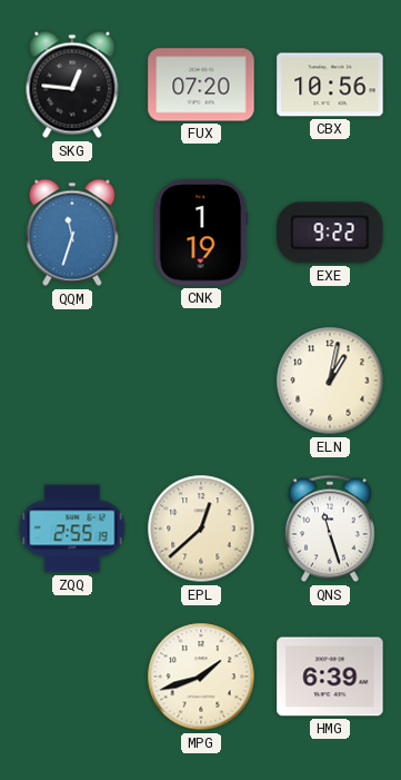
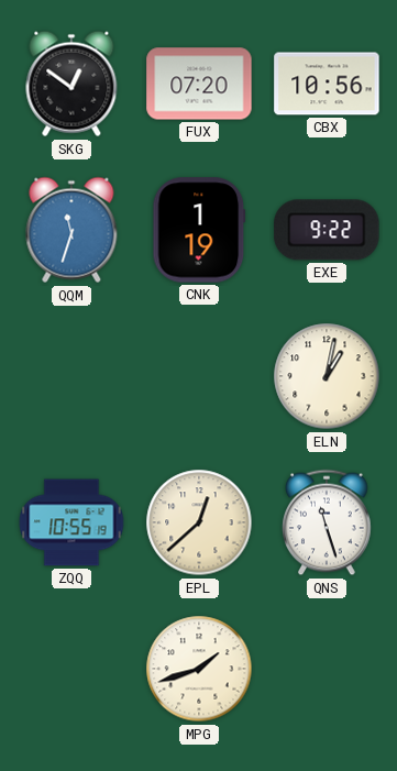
SKG: 12:46 -> 12:51
ZQQ: 2:55 -> 10:55
HMG: 6:39 -> none
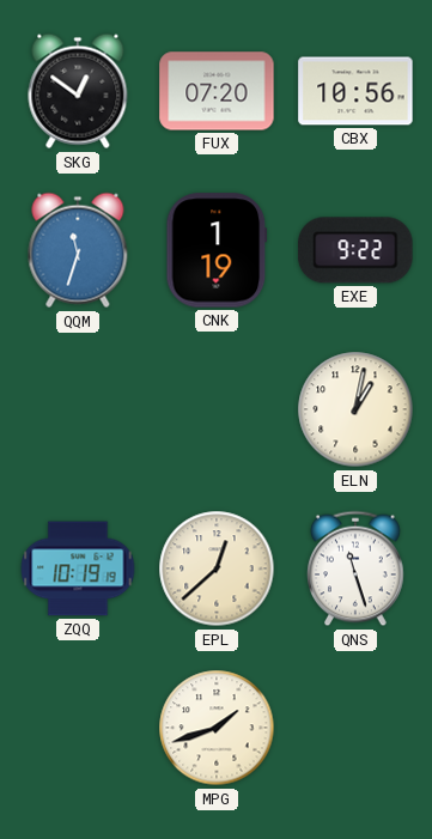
ZQQ: 10:55 -> 10:19
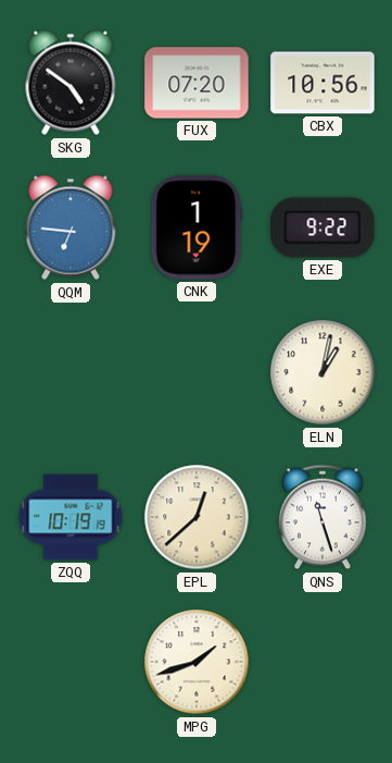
SKG: 12:51 -> 4:51
QQM: 11:33 -> 6:46
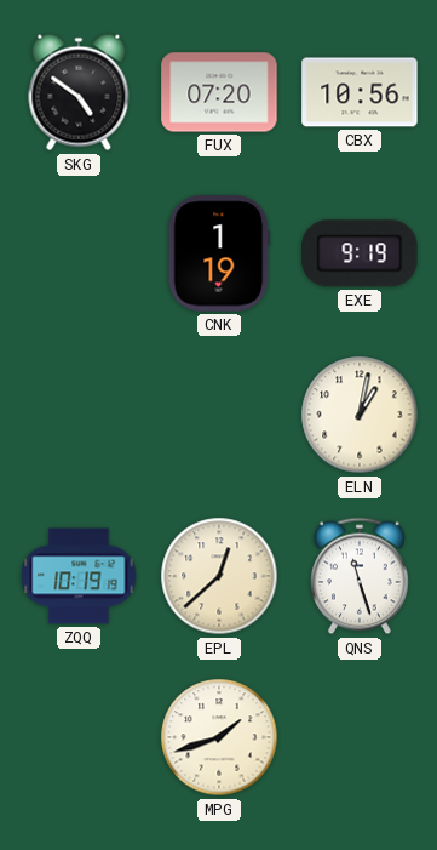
QQM: 6:46 -> none
EXE: 9:22 -> 9:19
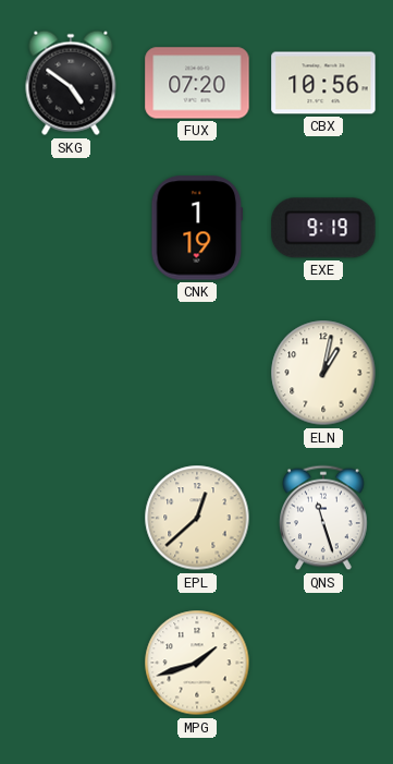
ZQQ: 10:19 -> none
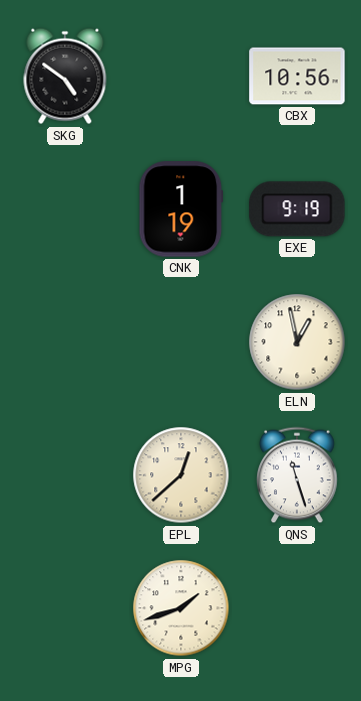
FUX: 07:20 -> none
ELN: 1:02 -> 12:58
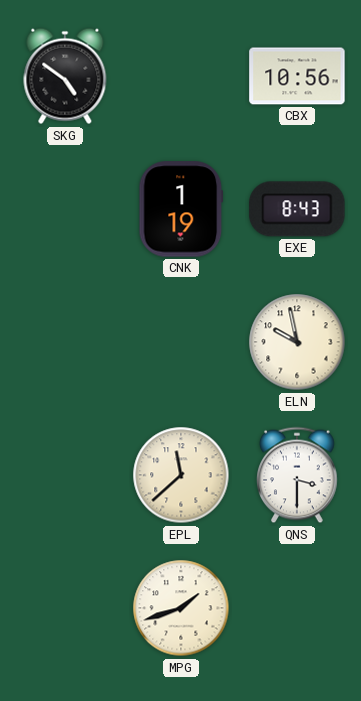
EXE: 9:19 -> 8:43
ELN: 12:58 -> 9:58
EPL: 12:38 -> 11:38
QNS: 11:27 -> 3:30
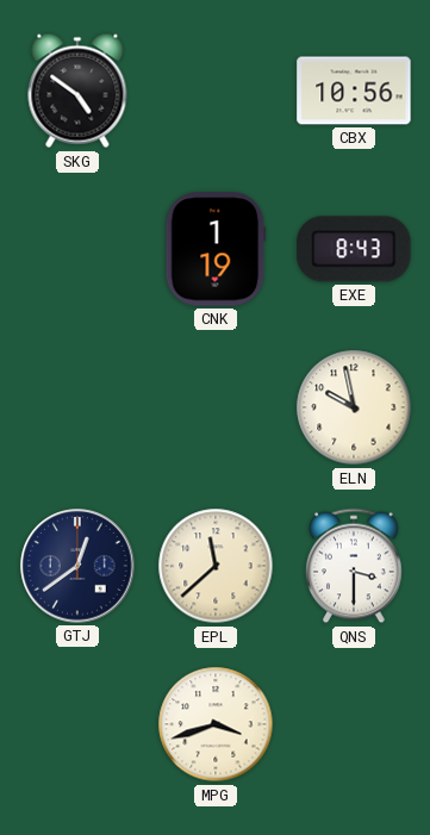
GTJ: none -> 12:39
MPG: 1:42 -> 3:42
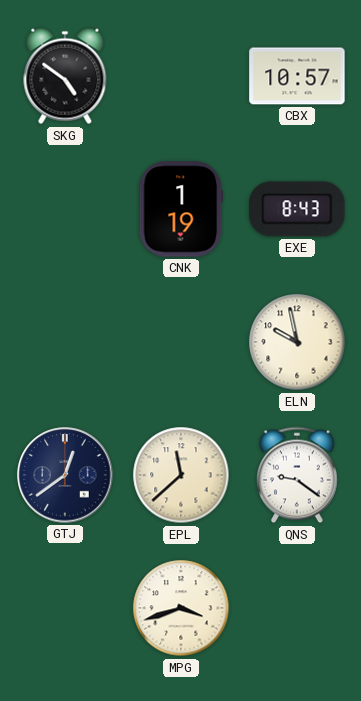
CBX: 10:56 -> 10:57
QNS: 3:30 -> 9:21
